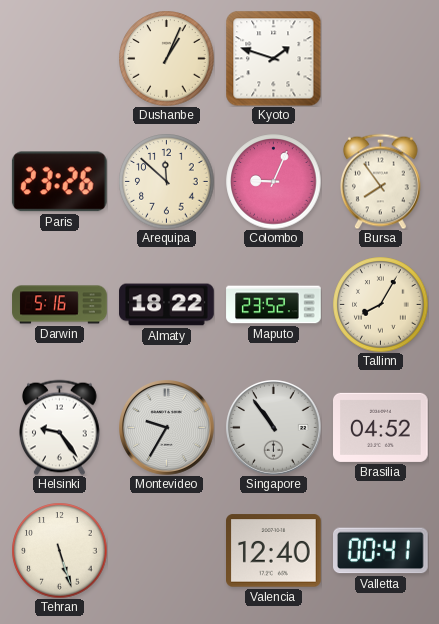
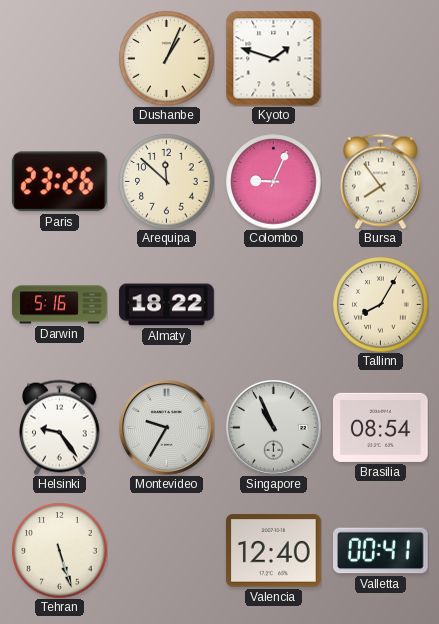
Maputo: 23:52 -> none
Singapore: 10:54 -> 10:56
Brasilia: 04:52 -> 08:54
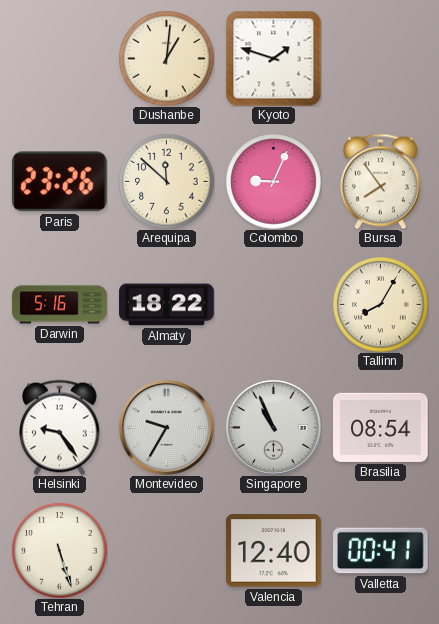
Dushanbe: 1:04 -> 1:01
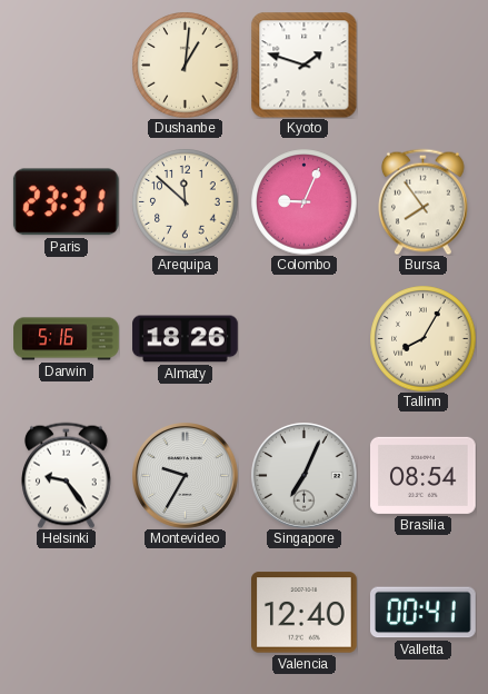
Paris: 23:26 -> 23:31
Almaty: 18:22 -> 18:26
Singapore: 10:56 -> 7:04
Tehran: 5:27 -> none
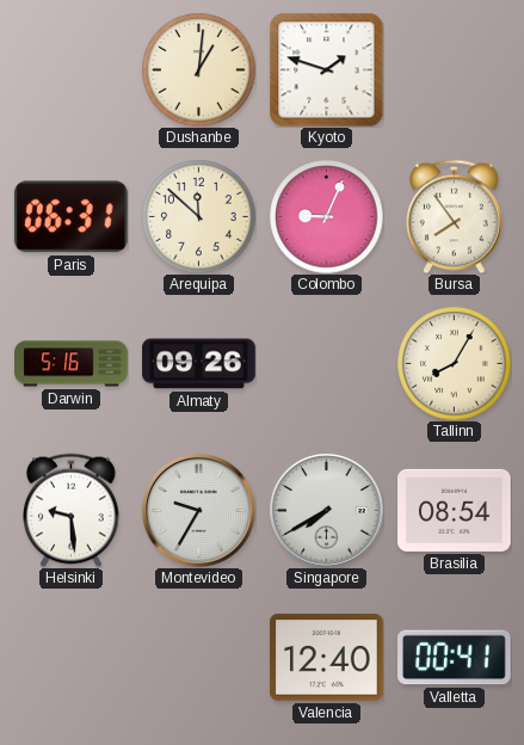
Paris: 23:31 -> 06:31
Almaty: 18:26 -> 09:26
Helsinki: 9:24 -> 9:29
Singapore: 7:04 -> 7:40
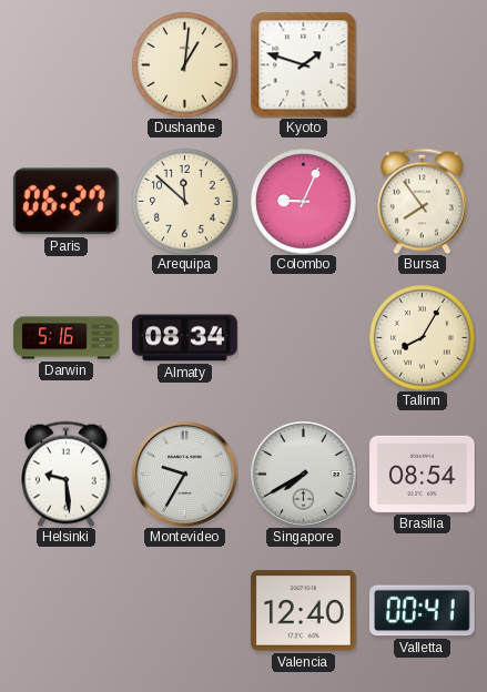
Paris: 06:31 -> 06:27
Almaty: 09:26 -> 08:34
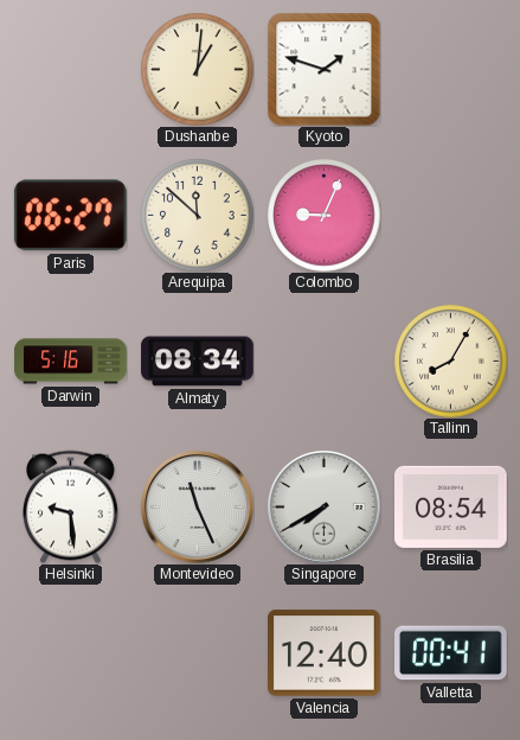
Bursa: 7:54 -> none
Montevideo: 9:35 -> 11:26
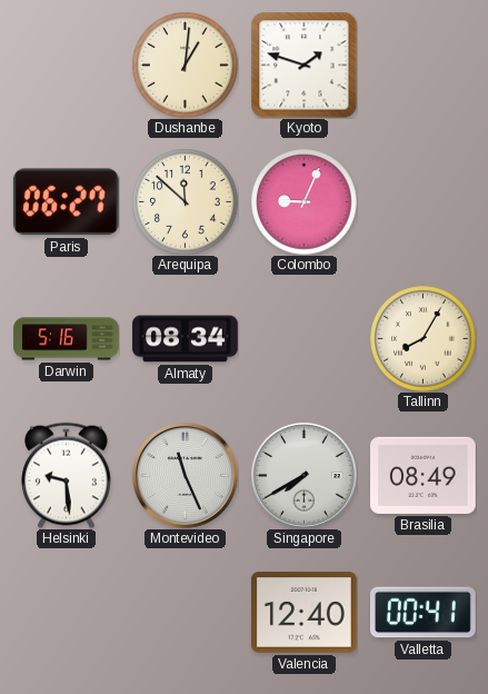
Brasilia: 08:54 -> 08:49
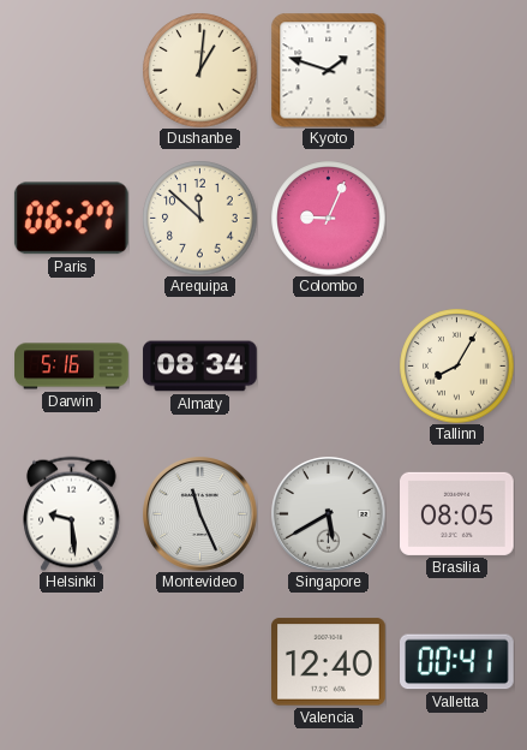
Singapore: 7:40 -> 5:40
Brasilia: 08:49 -> 08:05
